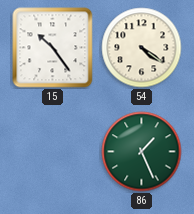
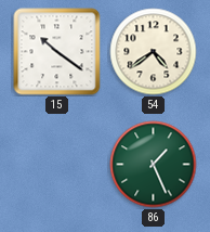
15: 10:24 -> 10:21
54: 4:21 -> 4:39
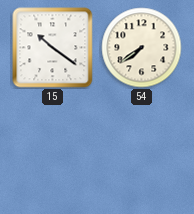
54: 4:39 -> 7:39
86: 1:26 -> none
